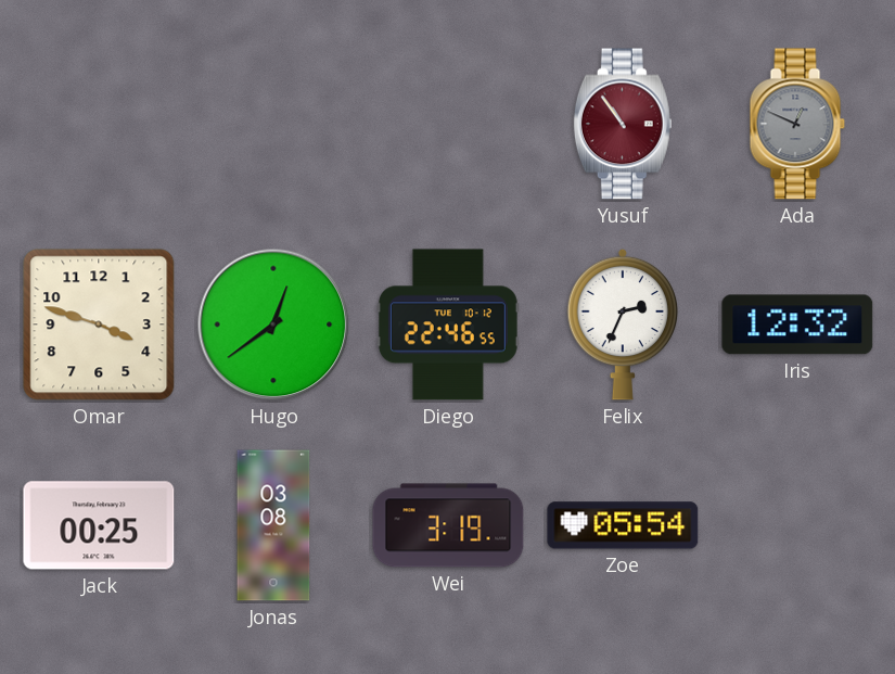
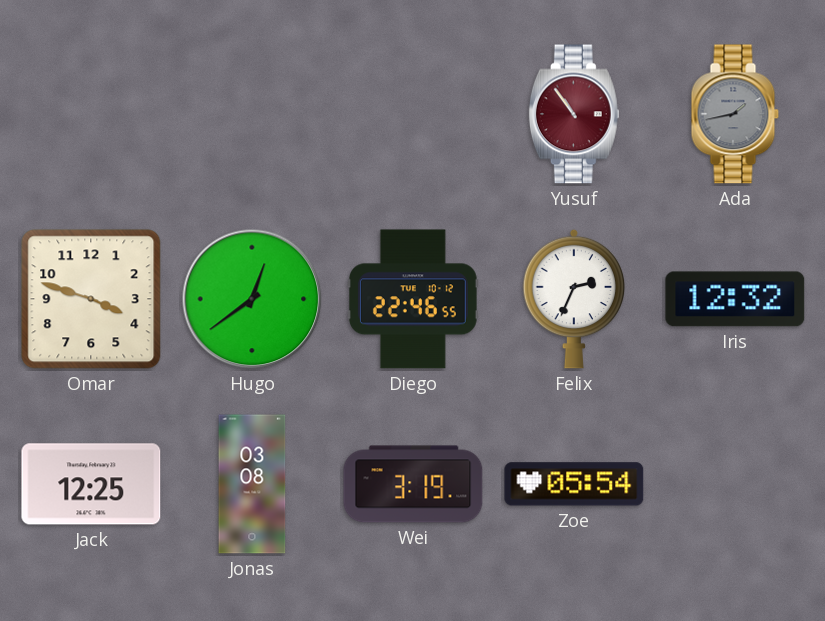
Ada: 12:49 -> 1:43
Jack: 00:25 -> 12:25
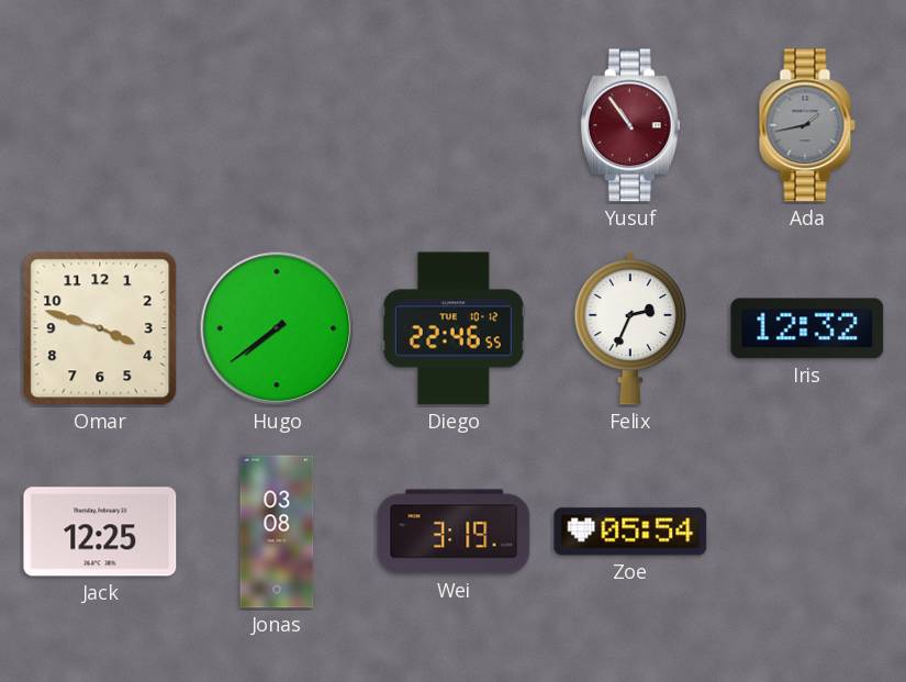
Hugo: 12:39 -> 7:39
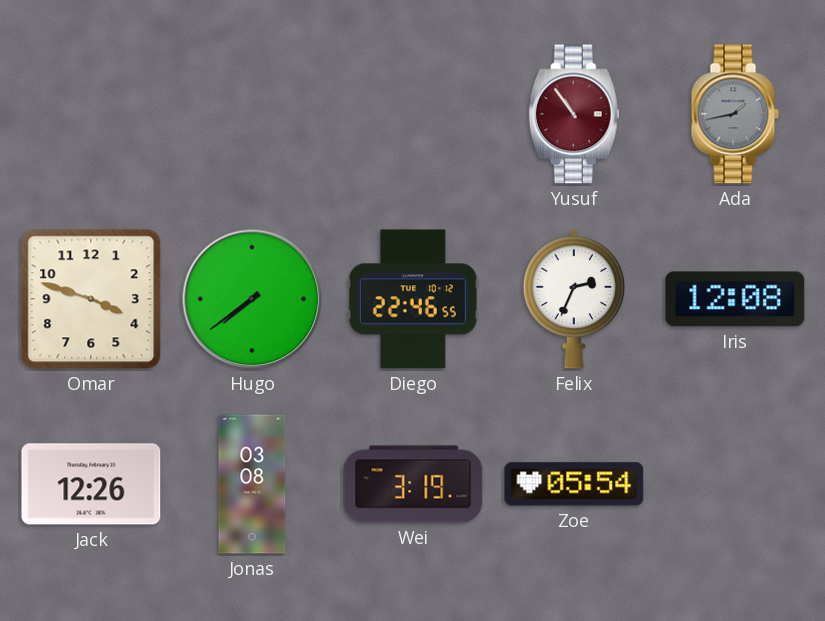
Iris: 12:32 -> 12:08
Jack: 12:25 -> 12:26
